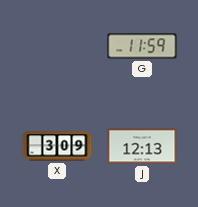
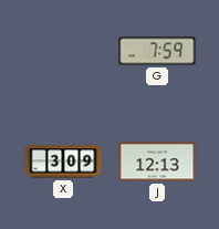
G: 11:59 -> 7:59
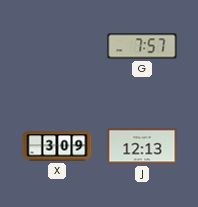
G: 7:59 -> 7:57
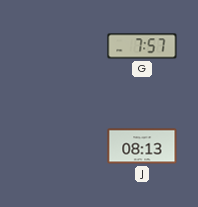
X: 3:09 -> none
J: 12:13 -> 08:13
